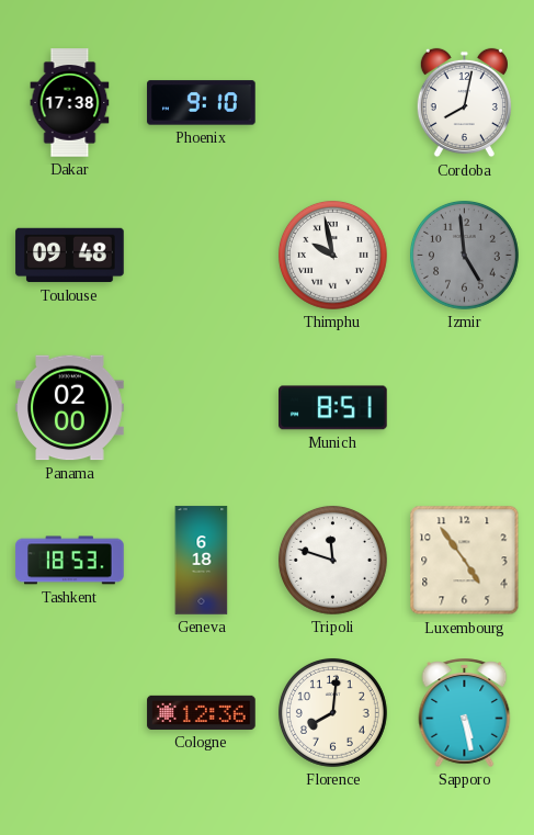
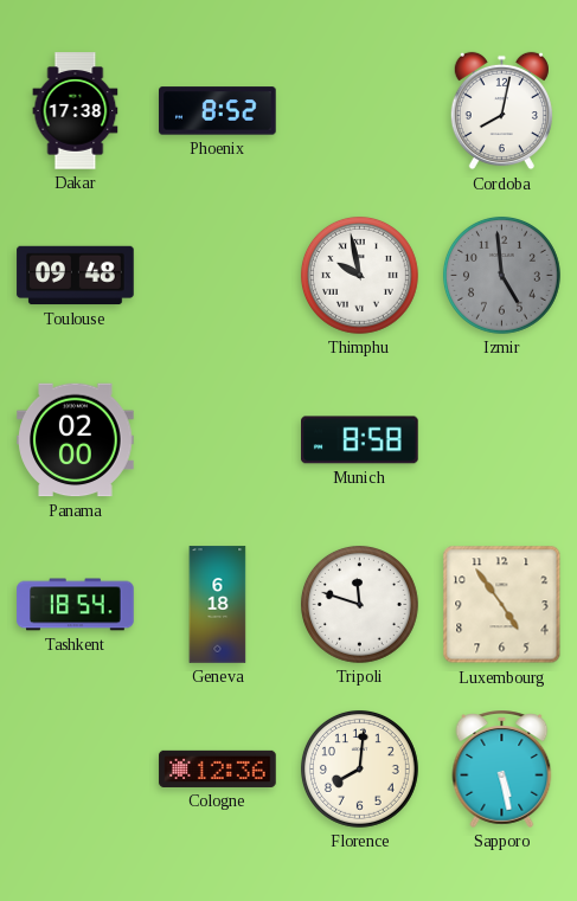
Phoenix: 9:10 -> 8:52
Munich: 8:51 -> 8:58
Tashkent: 18:53 -> 18:54
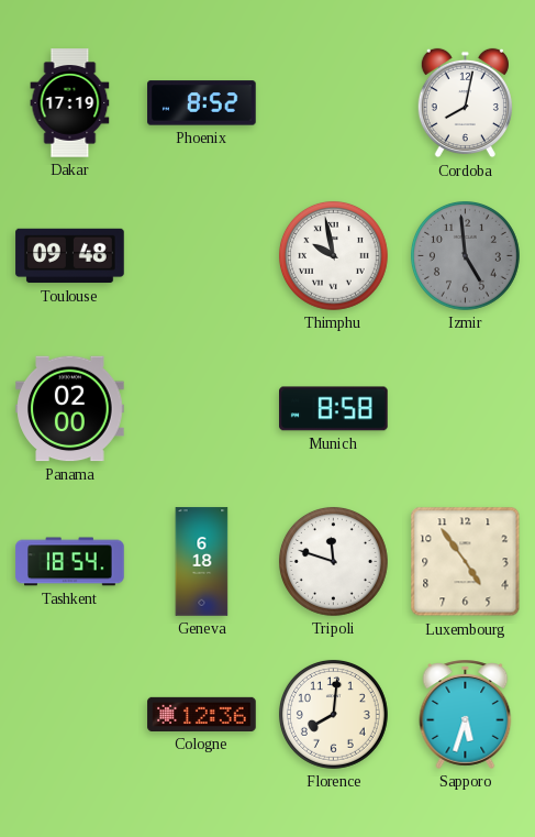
Dakar: 17:38 -> 17:19
Sapporo: 5:28 -> 5:33
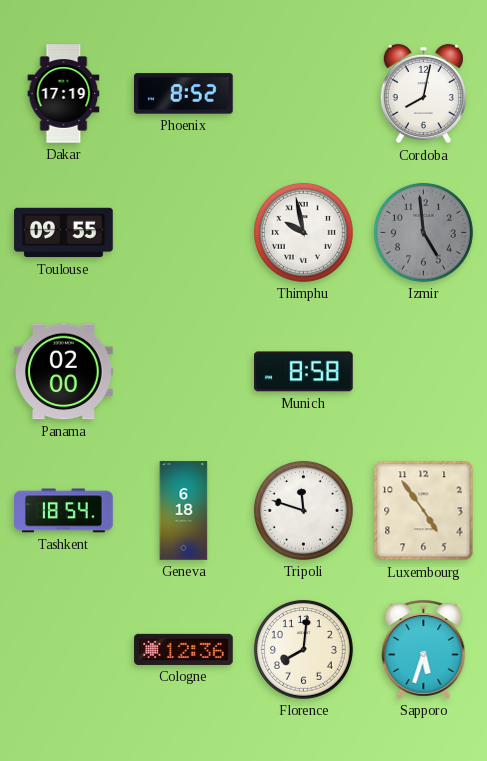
Toulouse: 09:48 -> 09:55
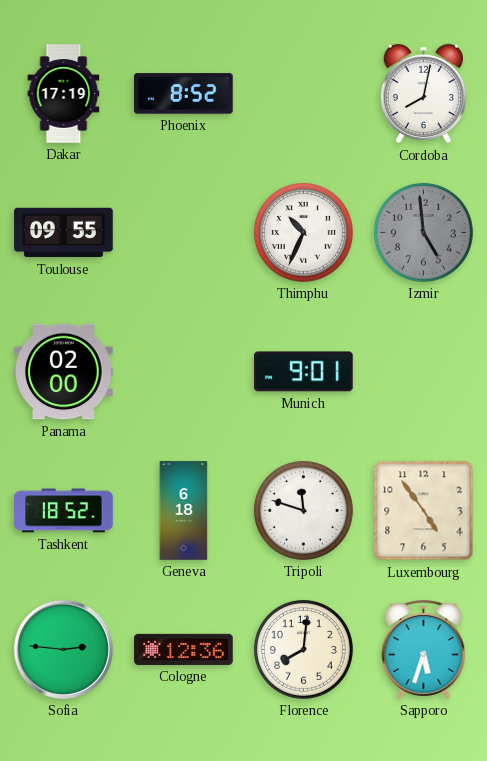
Thimphu: 9:58 -> 10:34
Munich: 8:58 -> 9:01
Tashkent: 18:54 -> 18:52
Sofia: none -> 2:46
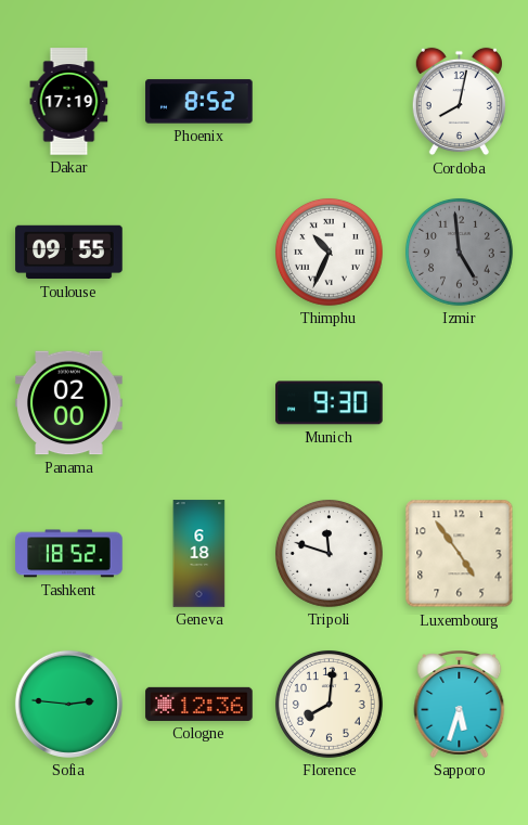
Munich: 9:01 -> 9:30
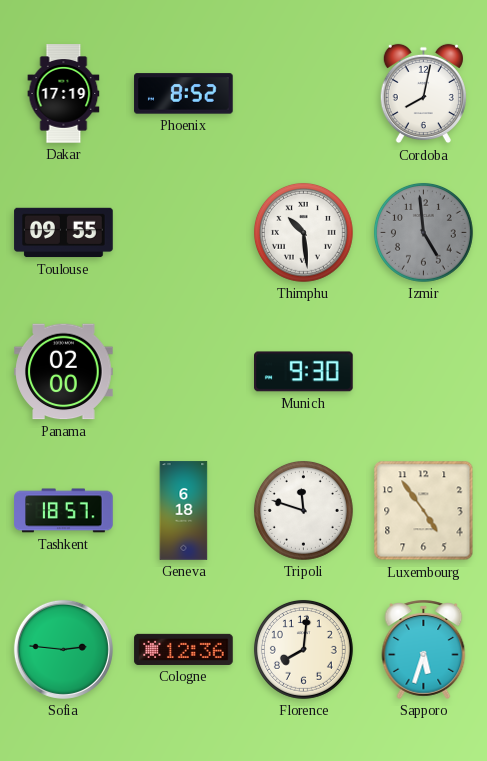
Thimphu: 10:34 -> 10:29
Tashkent: 18:52 -> 18:57
